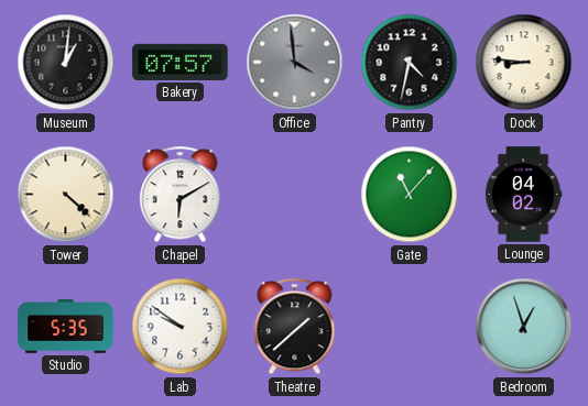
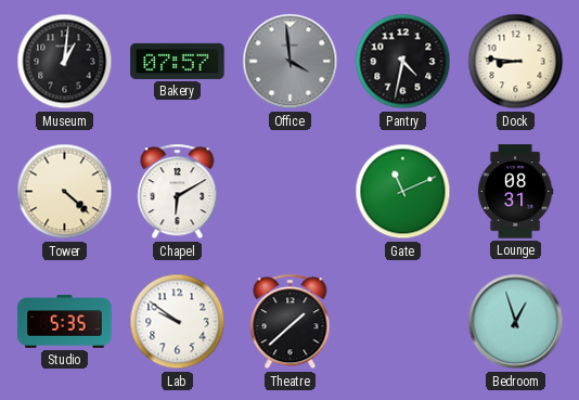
Gate: 11:07 -> 11:11
Lounge: 04:02 -> 08:31
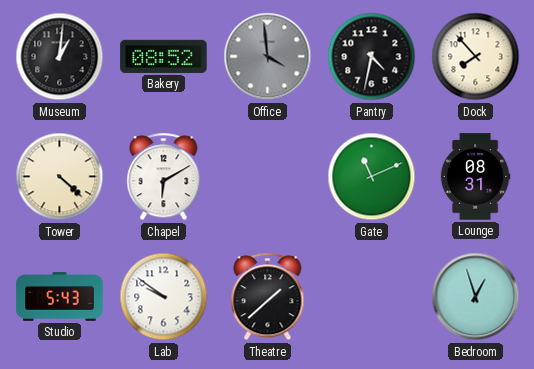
Bakery: 07:57 -> 08:52
Dock: 8:46 -> 7:53
Studio: 5:35 -> 5:43
